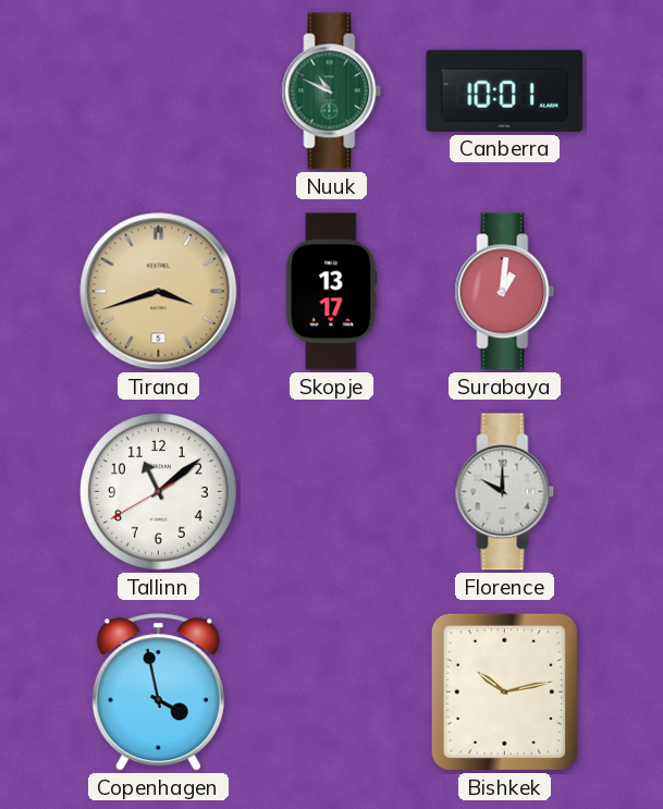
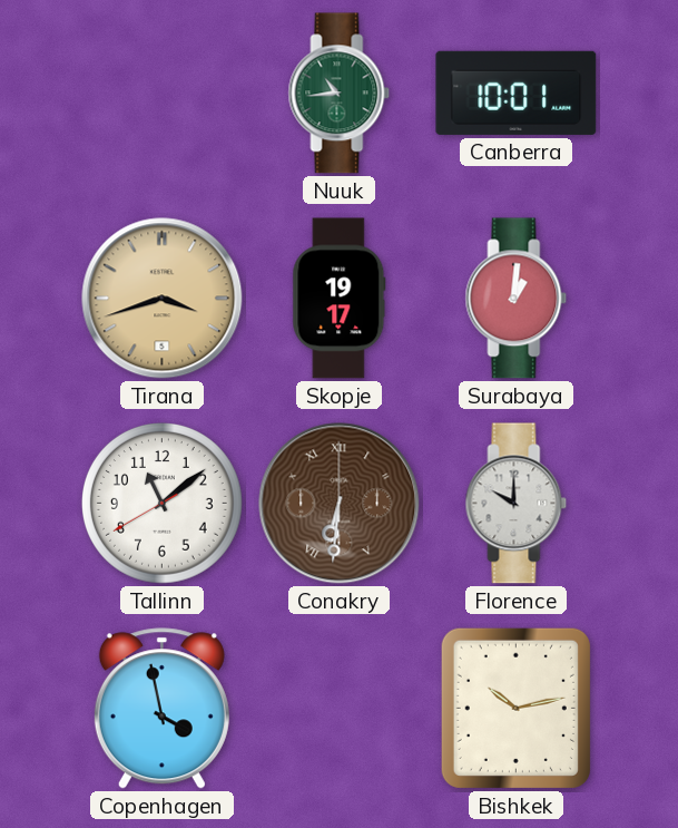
Nuuk: 10:49 -> 10:44
Skopje: 13:17 -> 19:17
Conakry: none -> 6:31
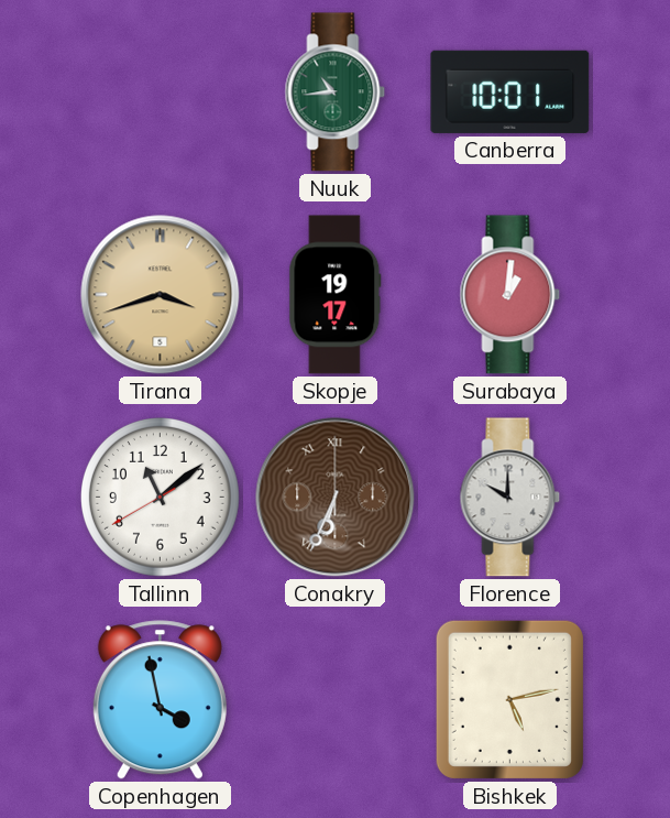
Conakry: 6:31 -> 6:34
Bishkek: 10:13 -> 5:13
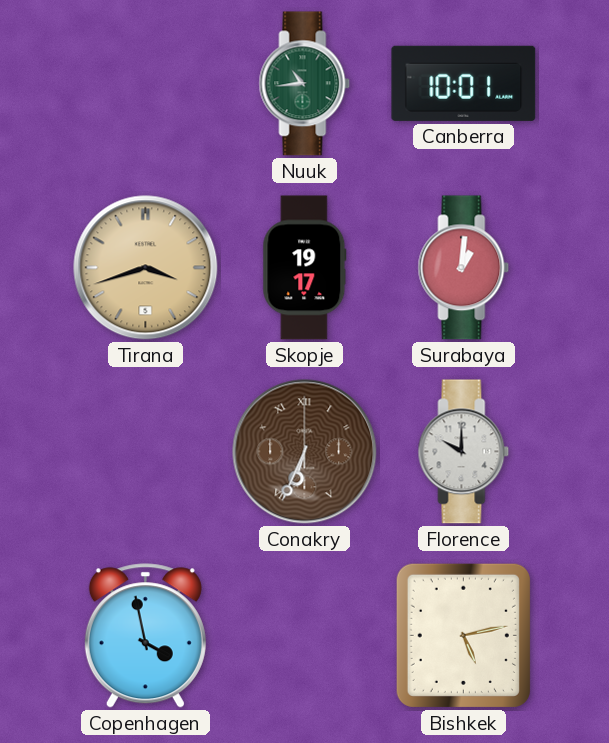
Tallinn: 11:08 -> none
